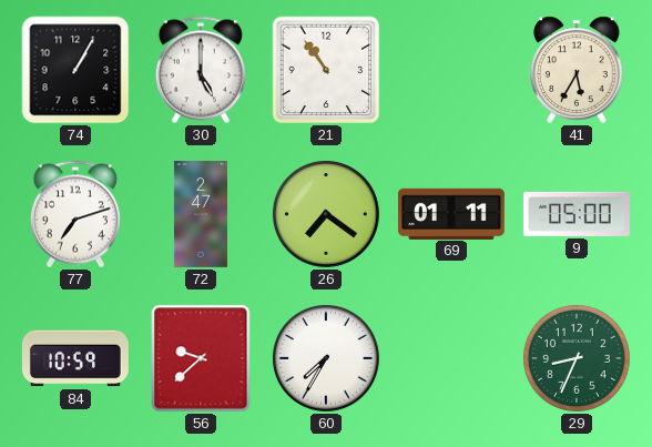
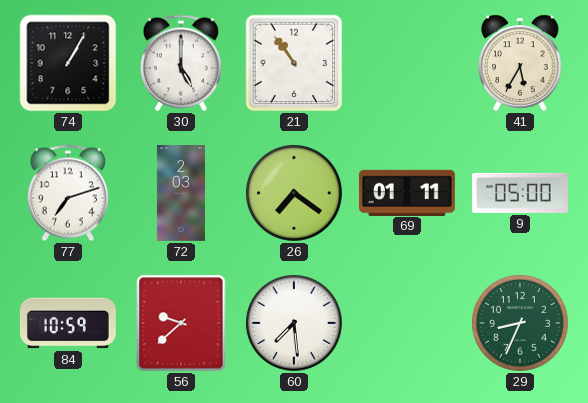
72: 2:47 -> 2:03
60: 7:35 -> 7:29
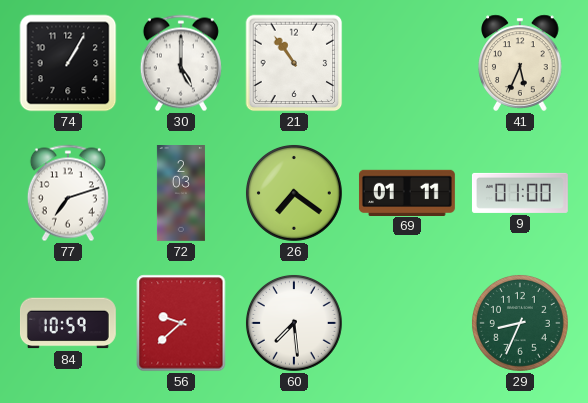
41: 5:35 -> 5:34
9: 05:00 -> 01:00
